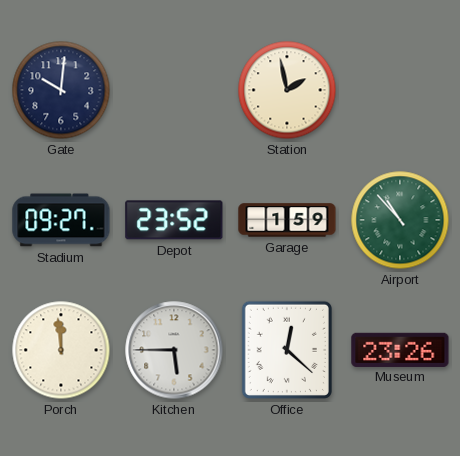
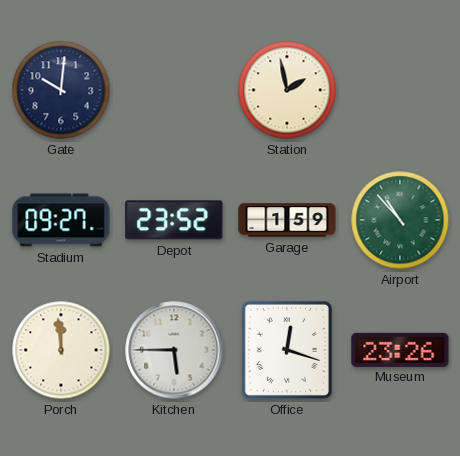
Office: 12:22 -> 12:18
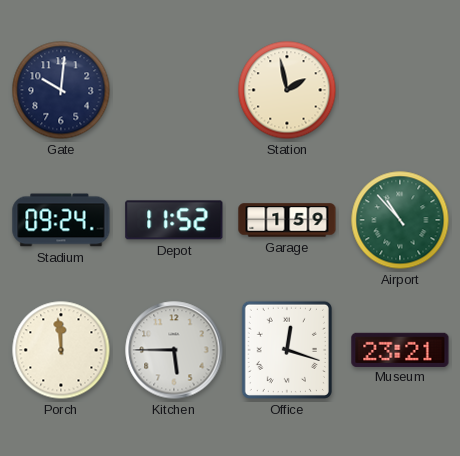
Stadium: 09:27 -> 09:24
Depot: 23:52 -> 11:52
Museum: 23:26 -> 23:21
